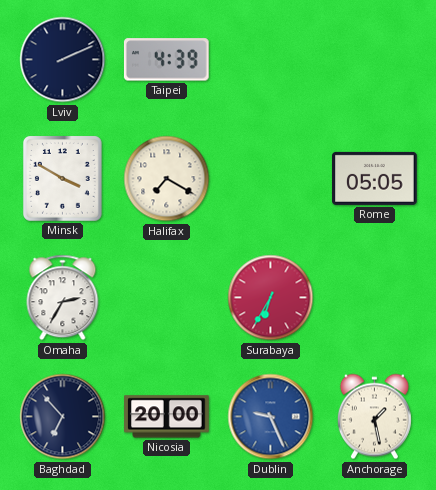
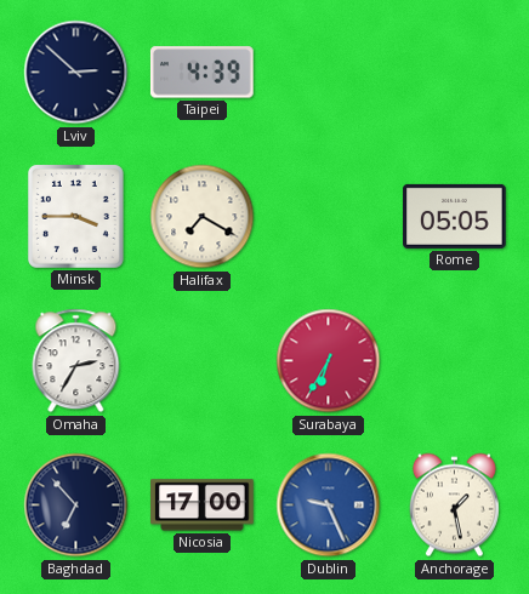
Lviv: 2:11 -> 2:52
Minsk: 3:50 -> 3:45
Nicosia: 20:00 -> 17:00
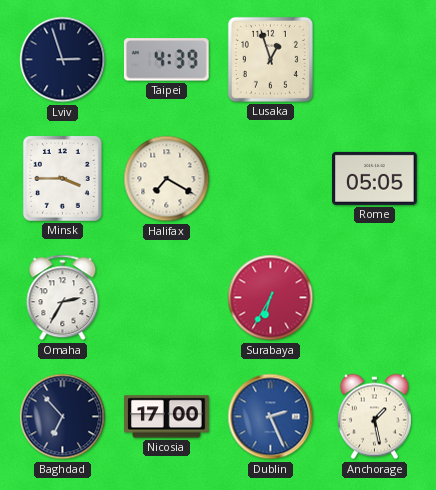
Lviv: 2:52 -> 2:57
Lusaka: none -> 12:57
Dublin: 9:26 -> 2:26
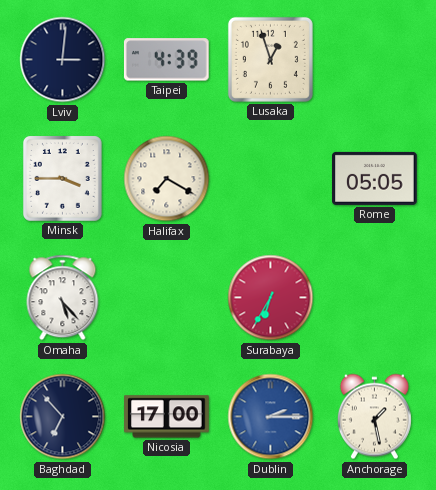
Lviv: 2:57 -> 3:01
Omaha: 2:35 -> 5:23
Dublin: 2:26 -> 2:15
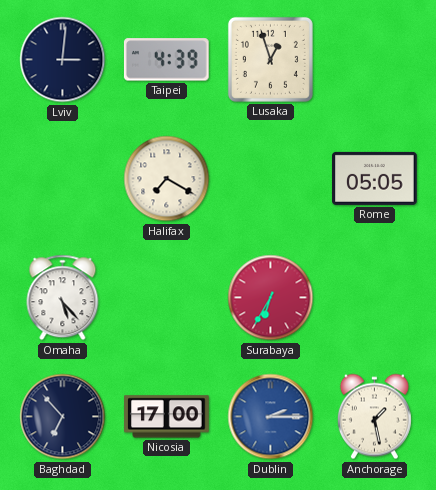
Minsk: 3:45 -> none
